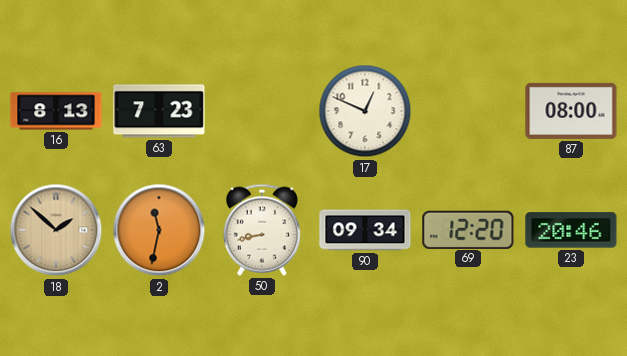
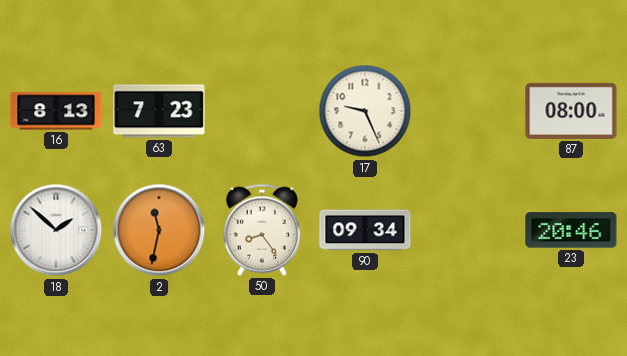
17: 12:49 -> 9:26
18 dial: champagne -> white
50: 8:43 -> 8:24
69: 12:20 -> none
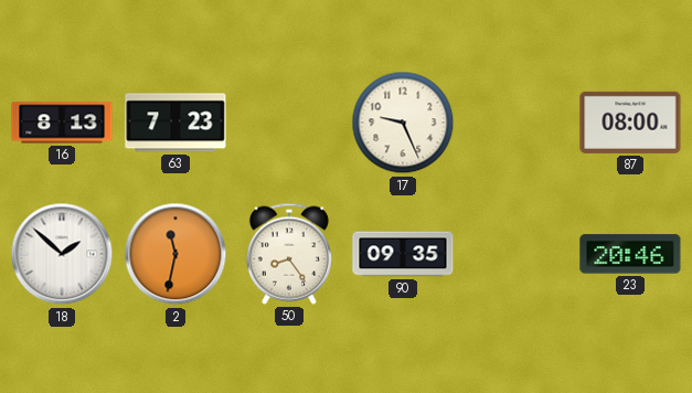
90: 09:34 -> 09:35
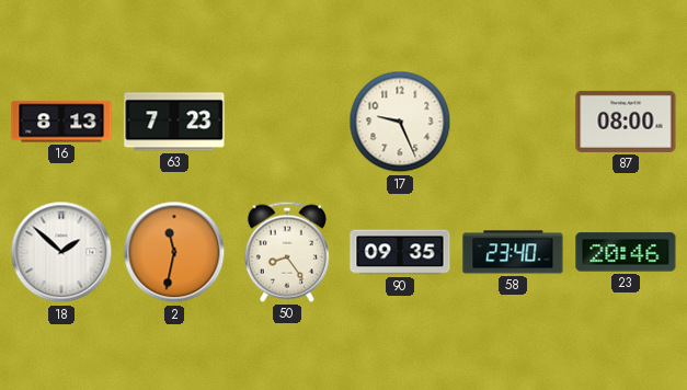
58: none -> 23:40
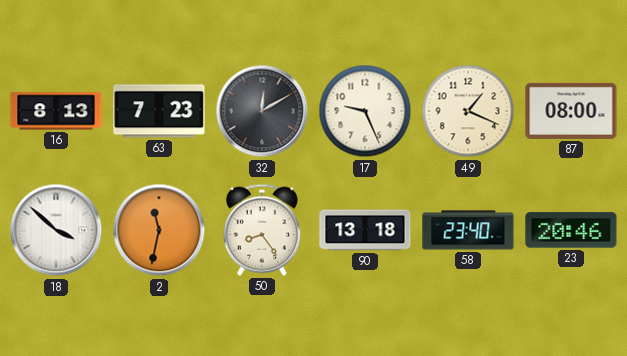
32: none -> 12:10
49: none -> 1:19
18: 1:52 -> 3:52
90: 09:35 -> 13:18
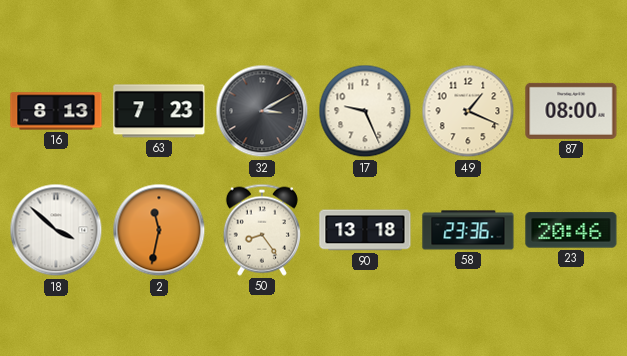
32: 12:10 -> 3:10
58: 23:40 -> 23:36
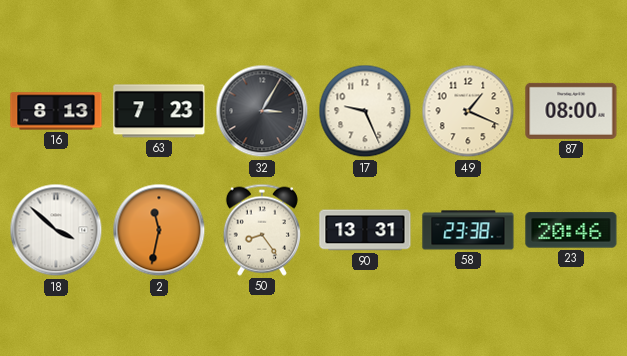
32: 3:10 -> 3:05
90: 13:18 -> 13:31
58: 23:36 -> 23:38
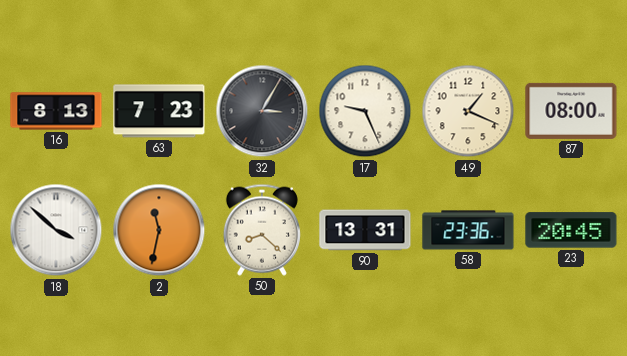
50: 8:24 -> 8:22
58: 23:38 -> 23:36
23: 20:46 -> 20:45
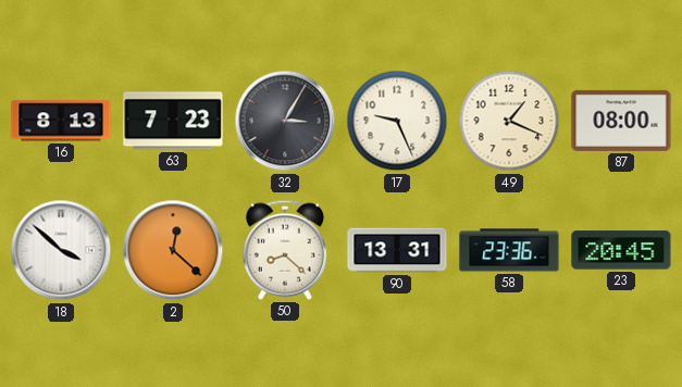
2: 11:32 -> 12:22
